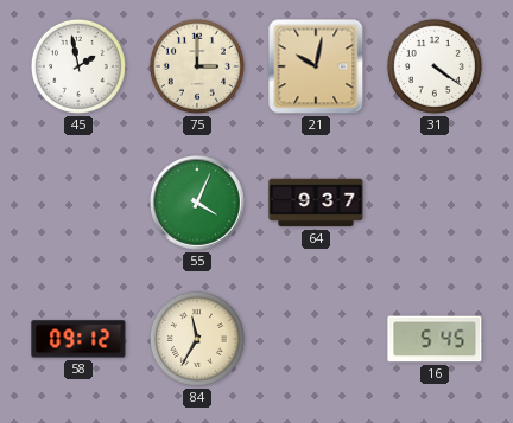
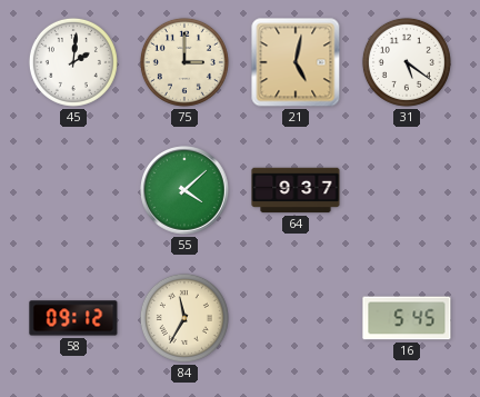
45: 1:58 -> 2:01
21: 10:02 -> 5:02
31: 4:21 -> 5:21
55: 4:04 -> 4:08
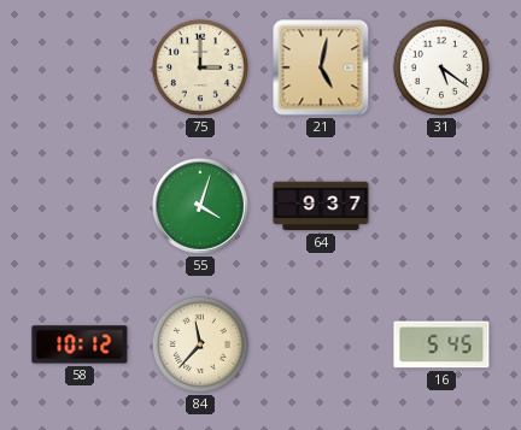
45: 2:01 -> none
55: 4:08 -> 4:03
58: 09:12 -> 10:12
84: 11:35 -> 11:37
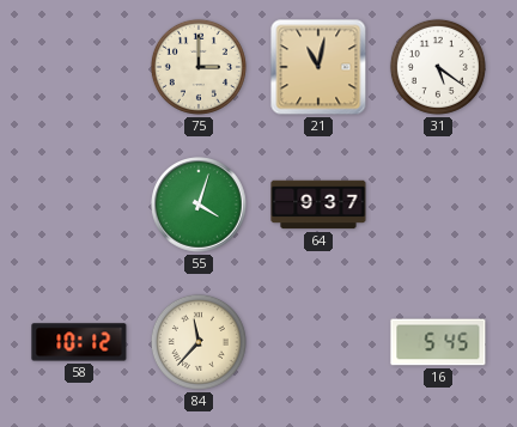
21: 5:02 -> 11:02
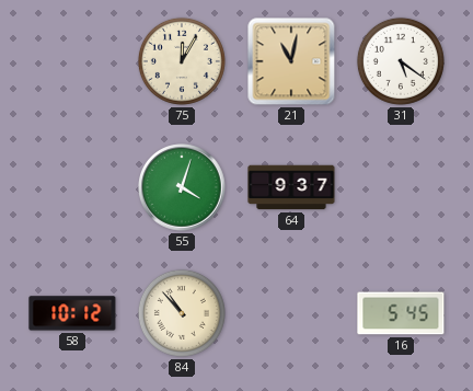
75: 3:00 -> 12:05
84: 11:37 -> 10:53
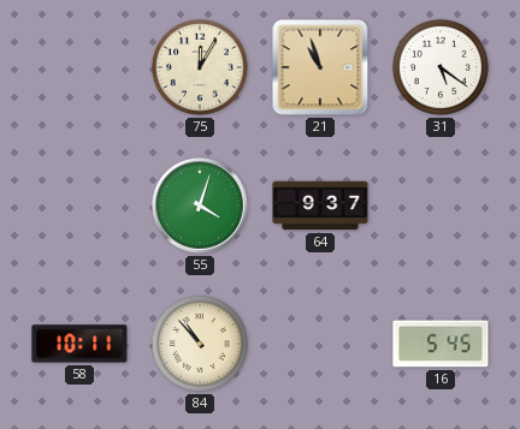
21: 11:02 -> 10:57
58: 10:12 -> 10:11
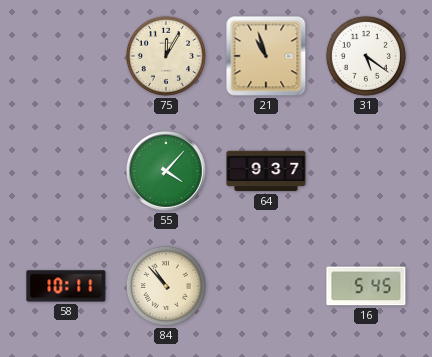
55: 4:03 -> 4:07
